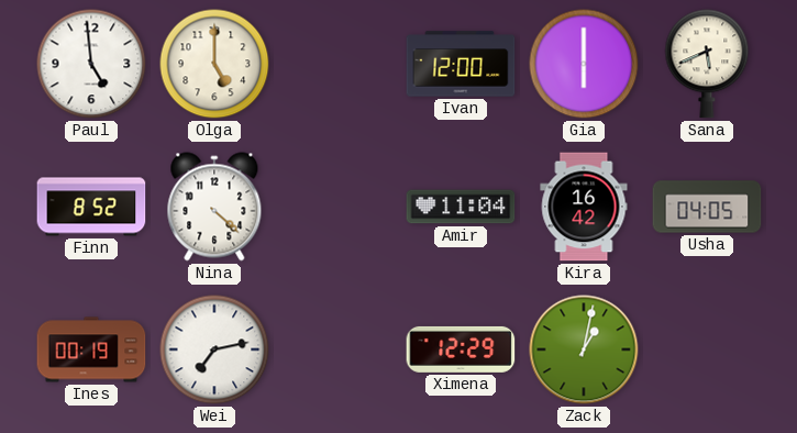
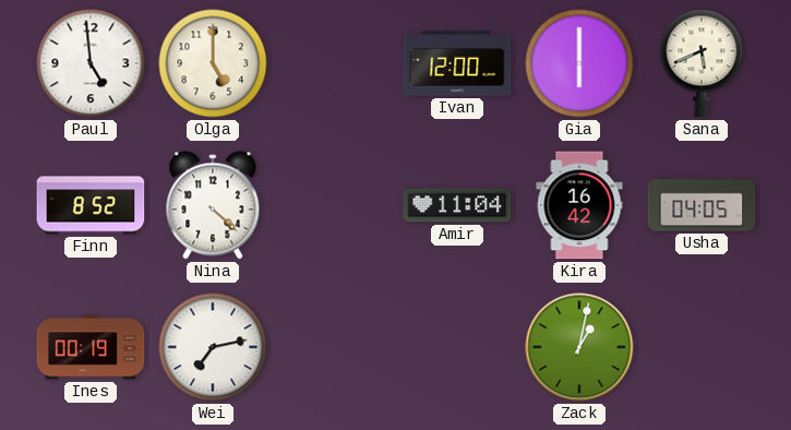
Ximena: 12:29 -> none
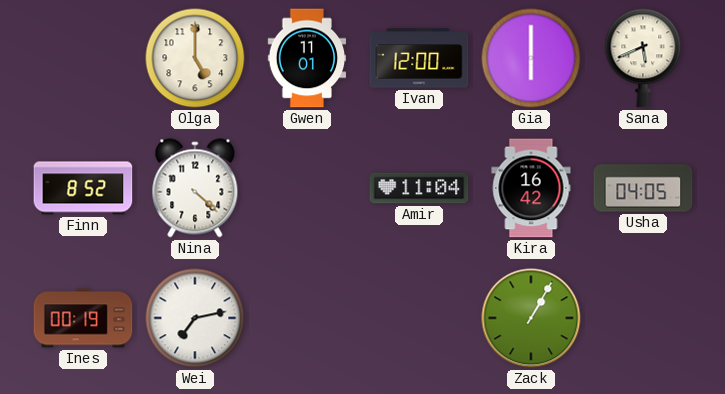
Paul: 4:59 -> none
Gwen: none -> 11:01
Zack: 1:02 -> 1:05
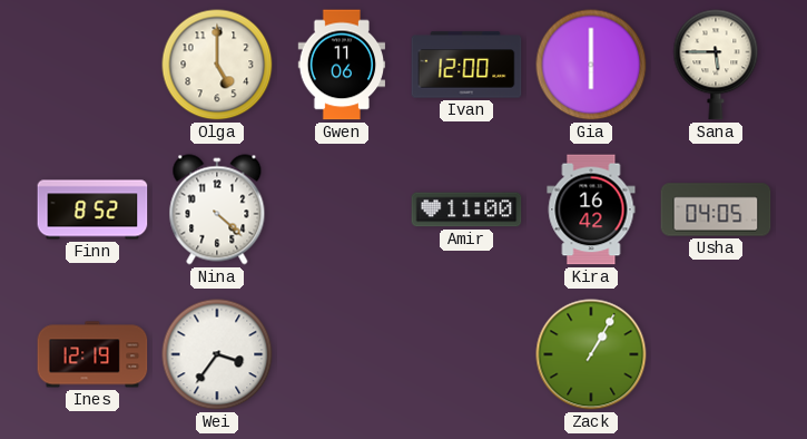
Gwen: 11:01 -> 11:06
Sana: 5:41 -> 5:45
Amir: 11:04 -> 11:00
Ines: 00:19 -> 12:19
Wei: 7:13 -> 3:36
